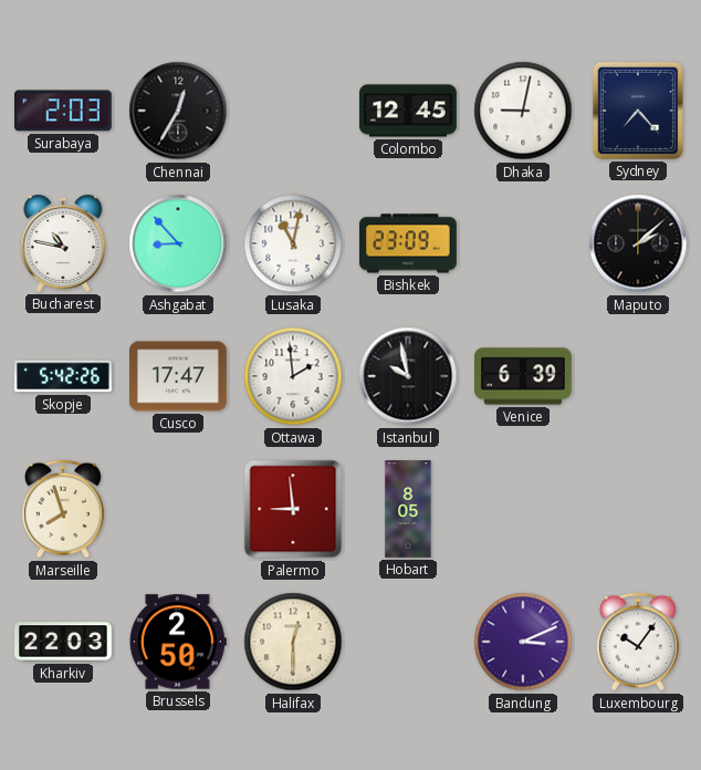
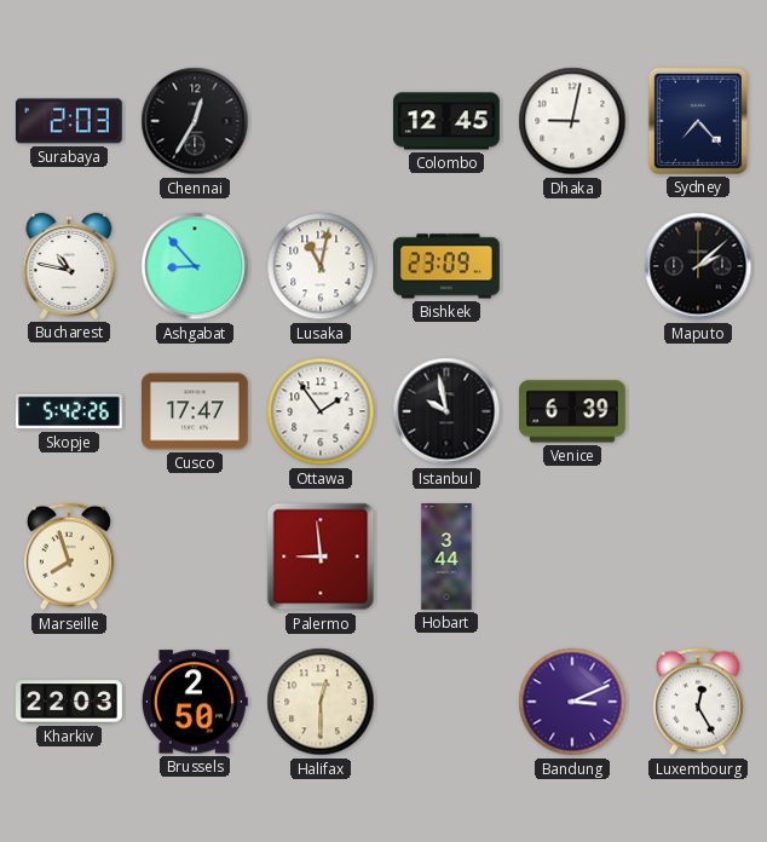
Ottawa: 1:59 -> 1:54
Hobart: 8:05 -> 3:44
Luxembourg: 10:06 -> 12:25
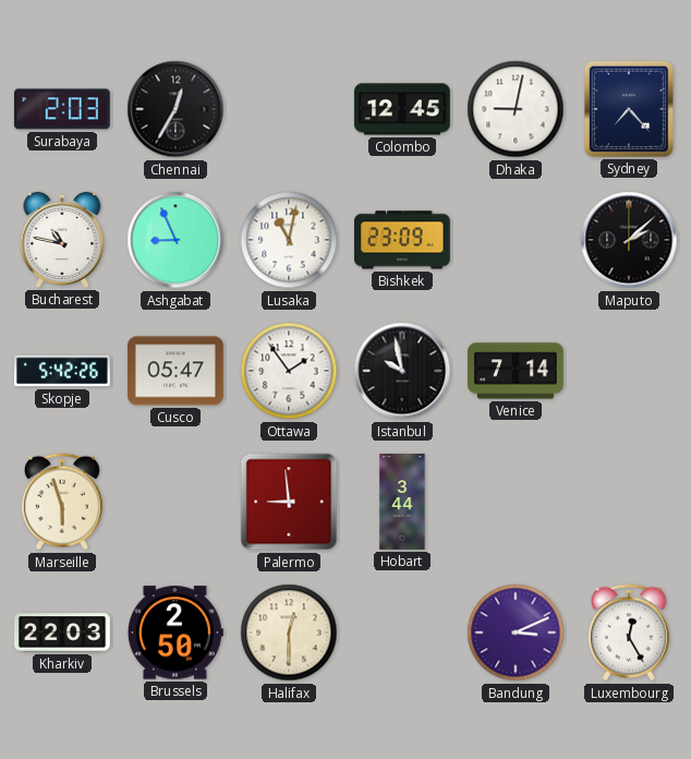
Ashgabat: 8:53 -> 8:56
Cusco: 17:47 -> 05:47
Venice: 6:39 -> 7:14
Marseille: 7:57 -> 5:57
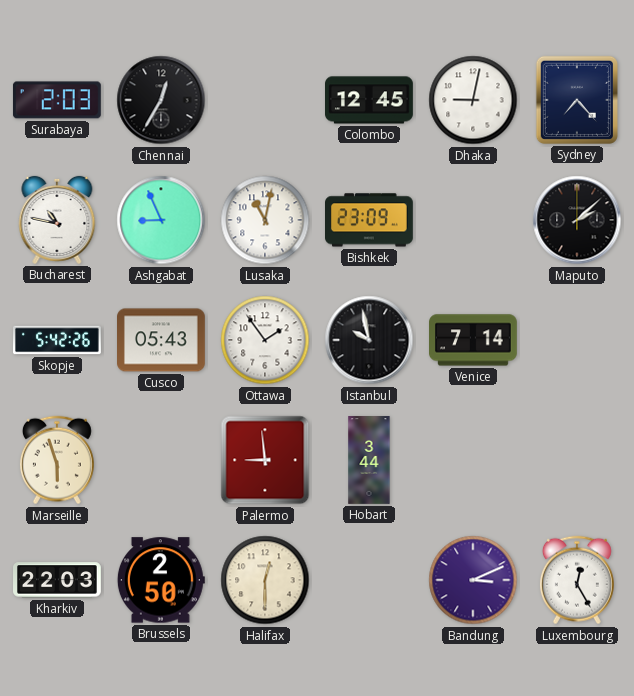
Cusco: 05:47 -> 05:43
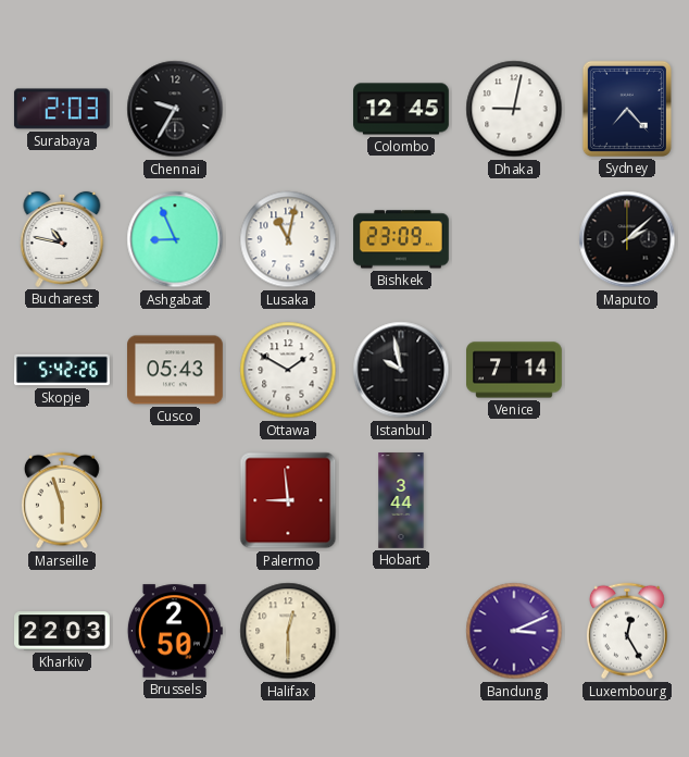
Chennai: 12:35 -> 9:35
Ottawa: 1:54 -> 1:50
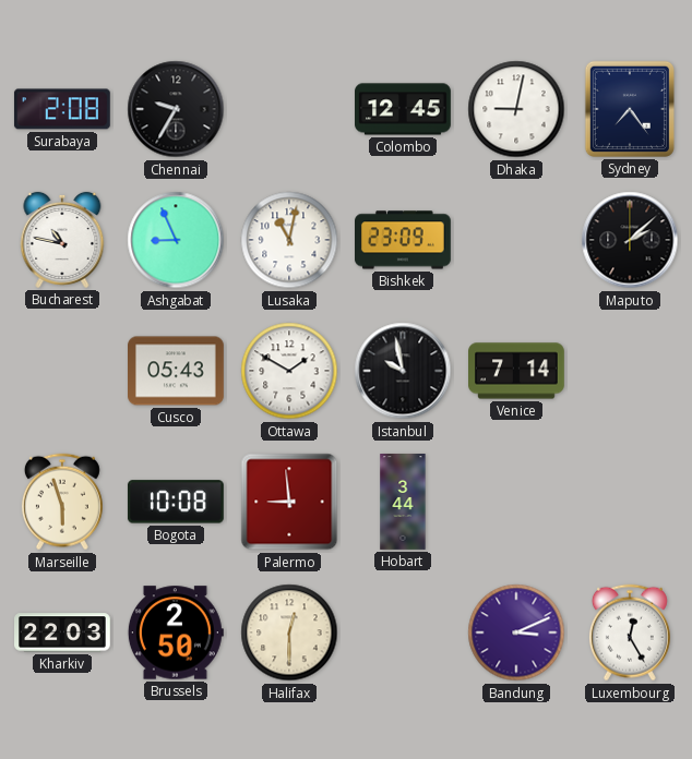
Surabaya: 2:03 -> 2:08
Sydney: 7:23 -> 7:24
Skopje: 5:42 -> none
Bogota: none -> 10:08
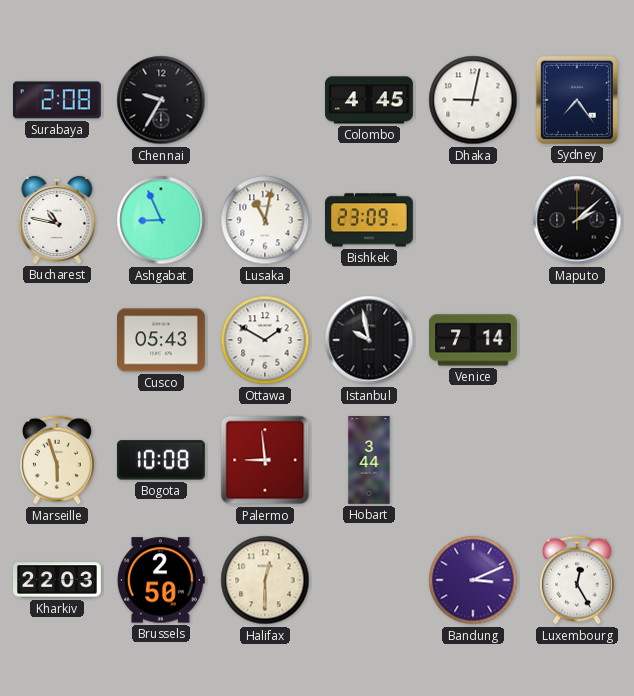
Colombo: 12:45 -> 4:45
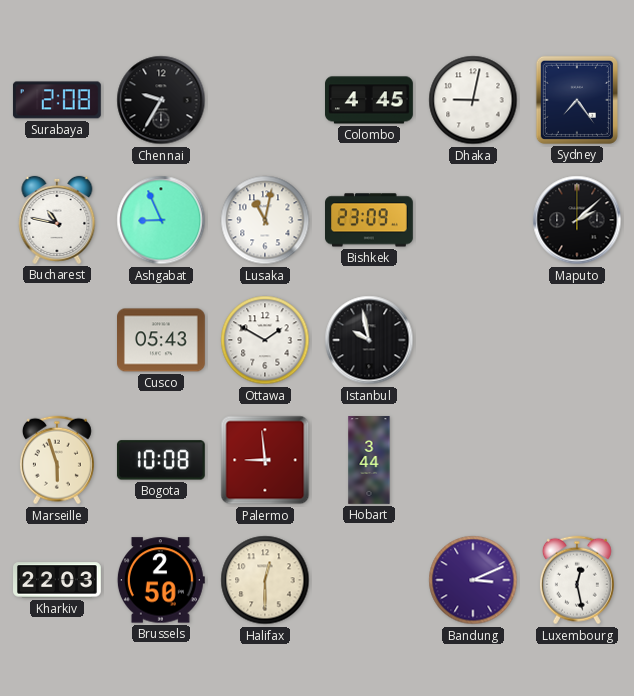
Venice: 7:14 -> none
Luxembourg: 12:25 -> 12:28
